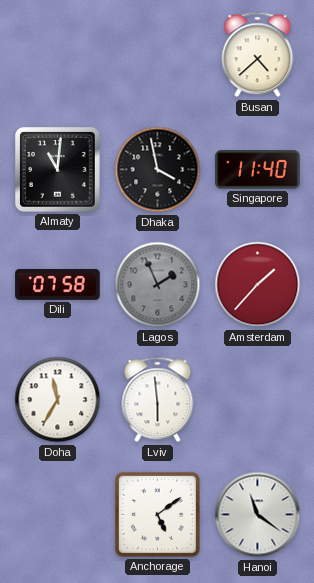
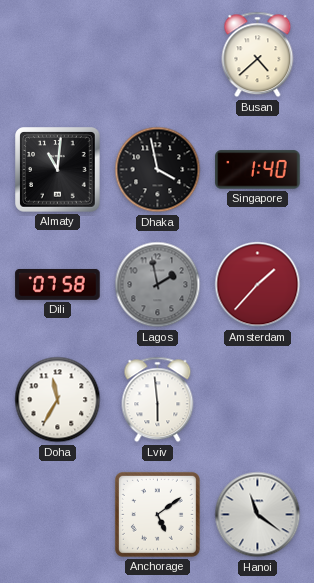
Singapore: 11:40 -> 1:40
Lagos: 1:56 -> 1:58
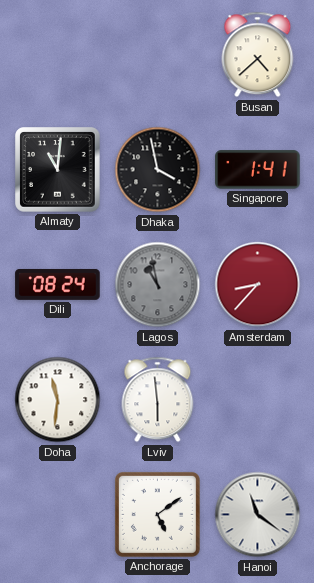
Singapore: 1:40 -> 1:41
Dili: 07:58 -> 08:24
Lagos: 1:58 -> 10:58
Amsterdam: 1:37 -> 8:37
Doha: 11:35 -> 11:31
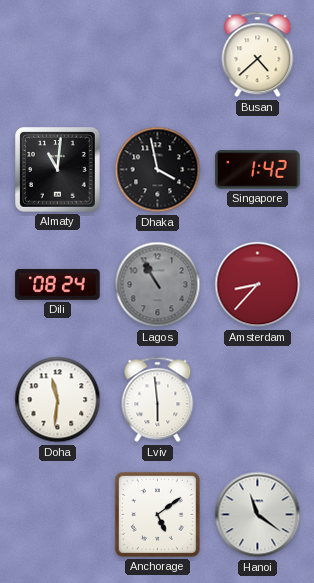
Singapore: 1:41 -> 1:42
Lagos: 10:58 -> 10:55
